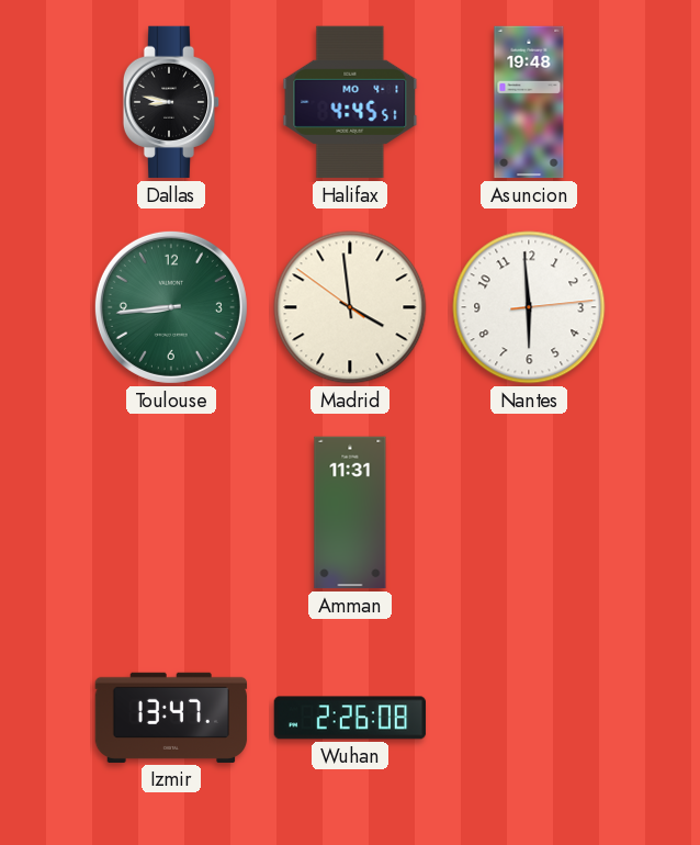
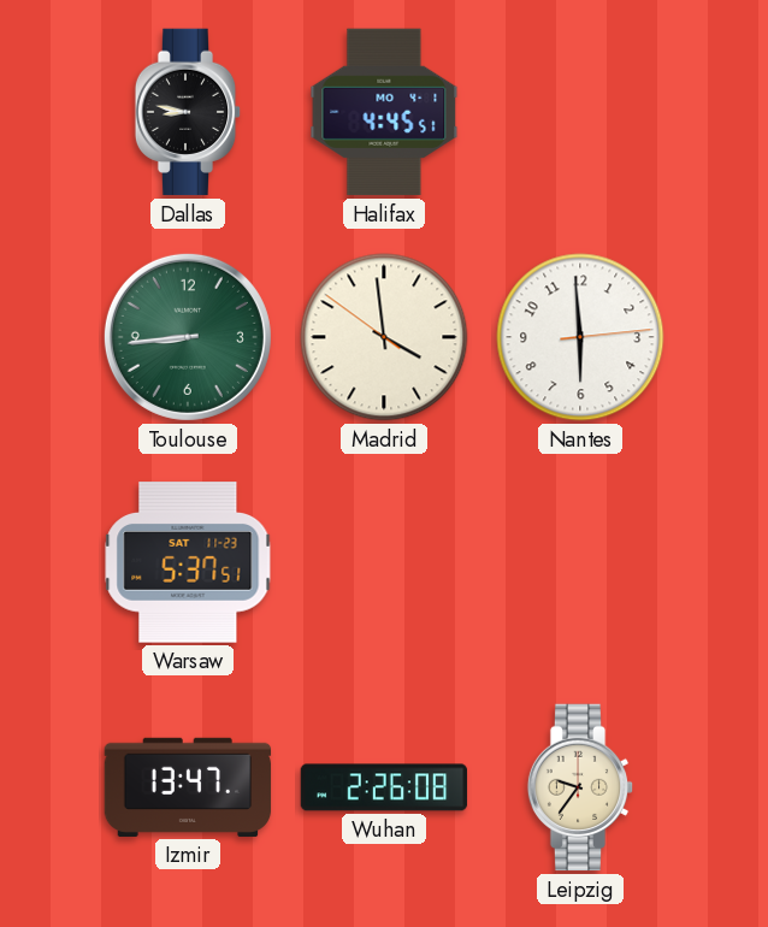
Asuncion: 19:48 -> none
Warsaw: none -> 5:37
Amman: 11:31 -> none
Leipzig: none -> 9:36
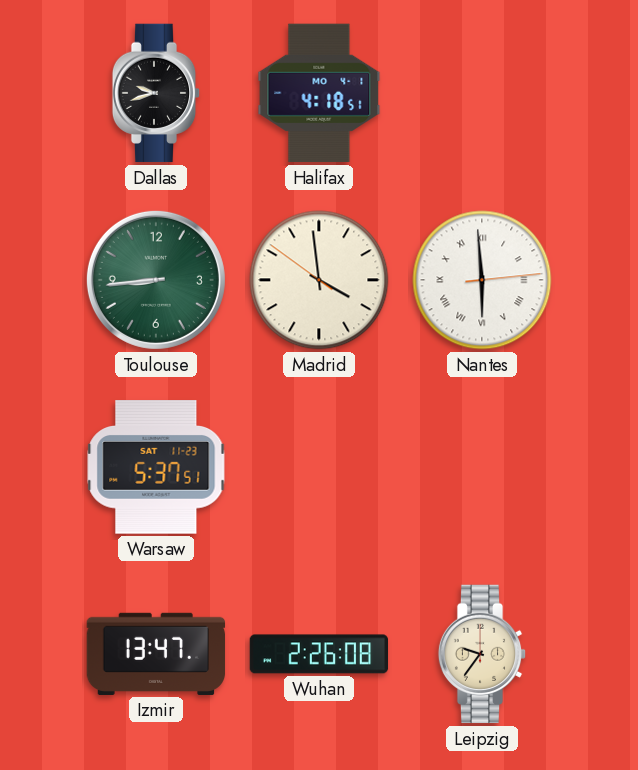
Dallas: 8:47 -> 9:42
Halifax: 4:45 -> 4:18
Nantes numerals: Arabic -> Roman
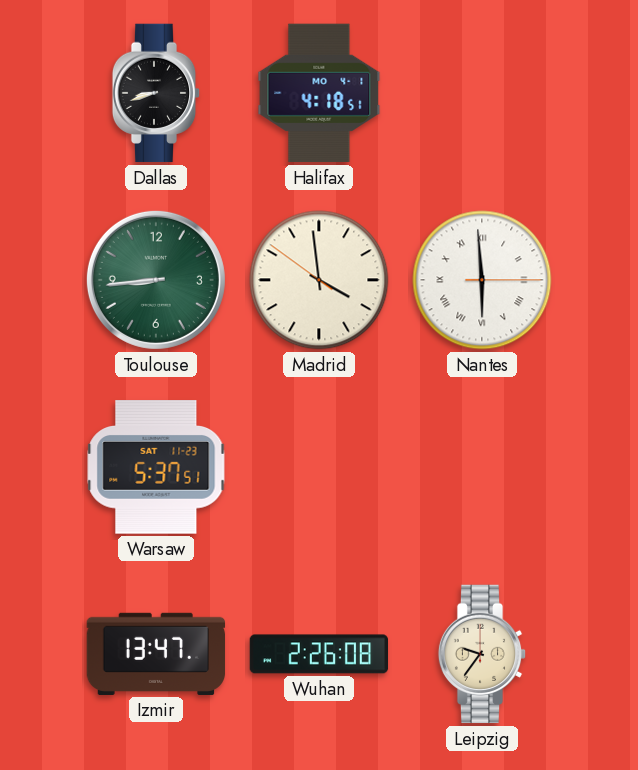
Dallas: 9:42 -> 8:42
Nantes: 5:59:14 -> 5:59:15
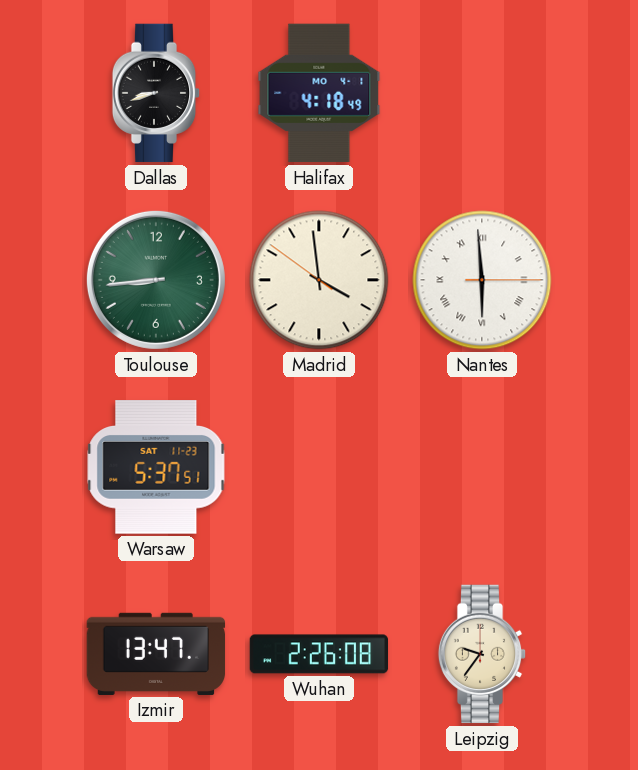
Halifax: 4:18:51 -> 4:18:49
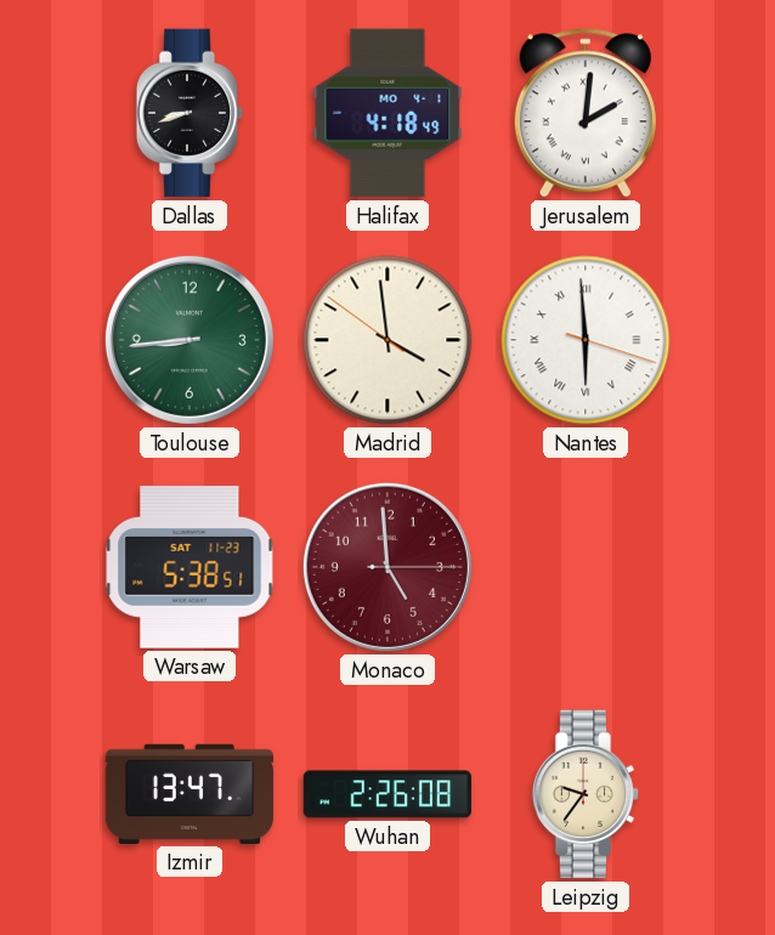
Jerusalem: none -> 2:01
Nantes: 5:59:15 -> 5:59:18
Warsaw: 5:37 -> 5:38
Monaco: none -> 4:59
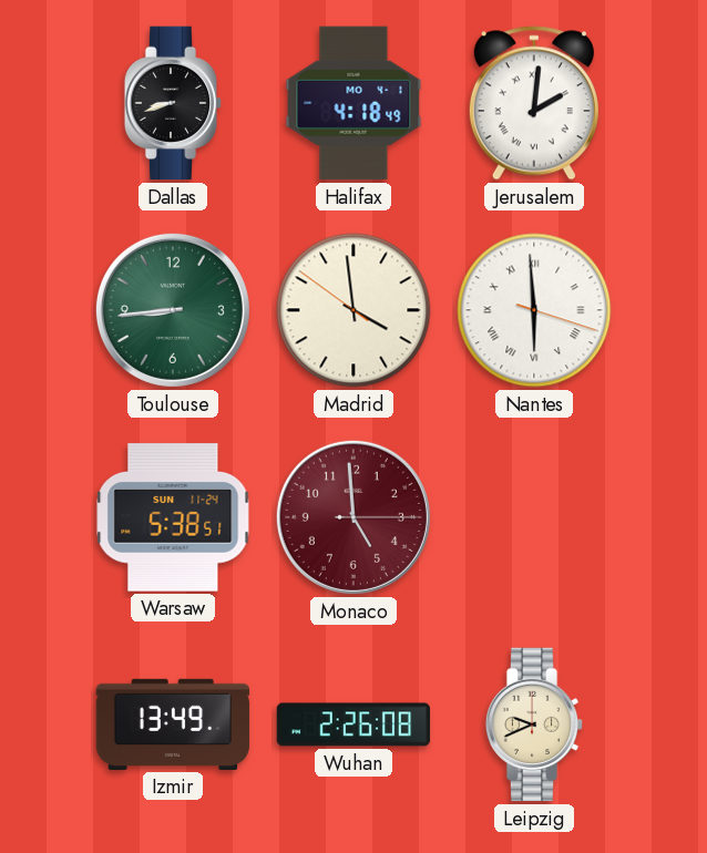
Warsaw date: SAT 11-23 -> SUN 11-24
Izmir: 13:47 -> 13:49
Leipzig: 9:36 -> 9:41
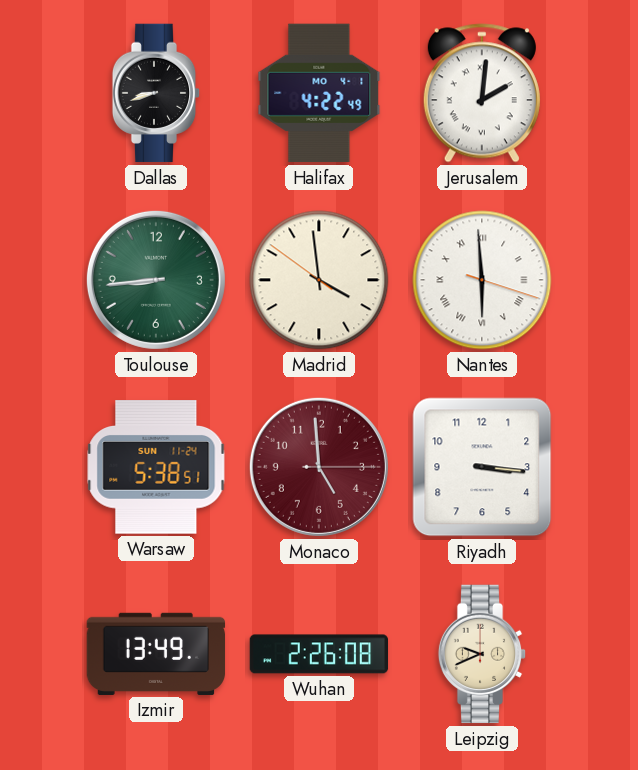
Halifax: 4:18 -> 4:22
Riyadh: none -> 3:16
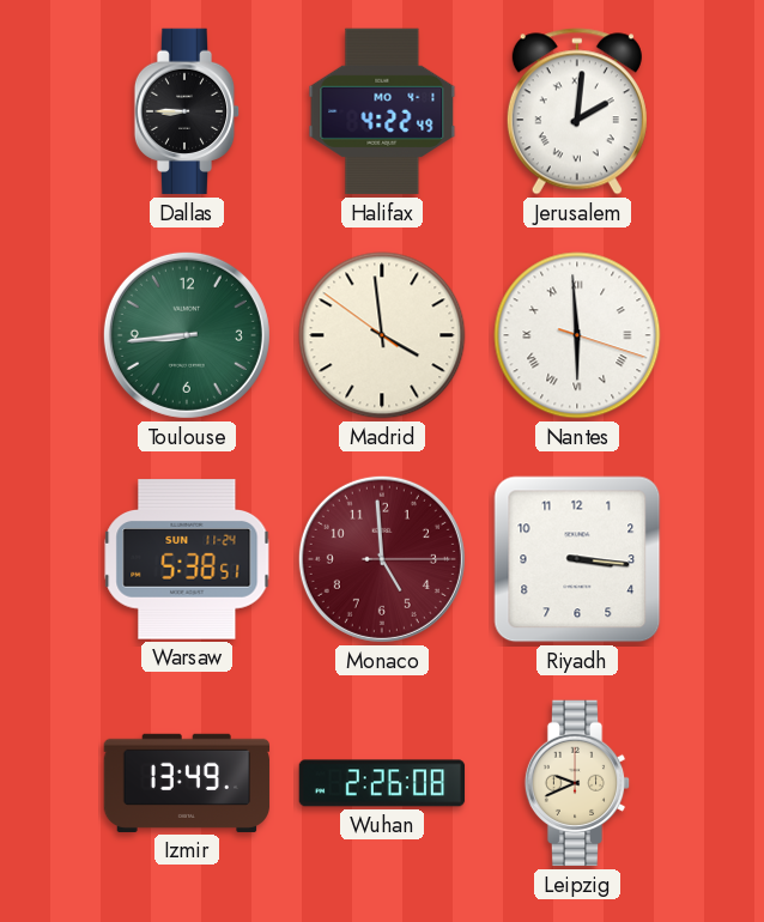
Dallas: 8:42 -> 8:45
